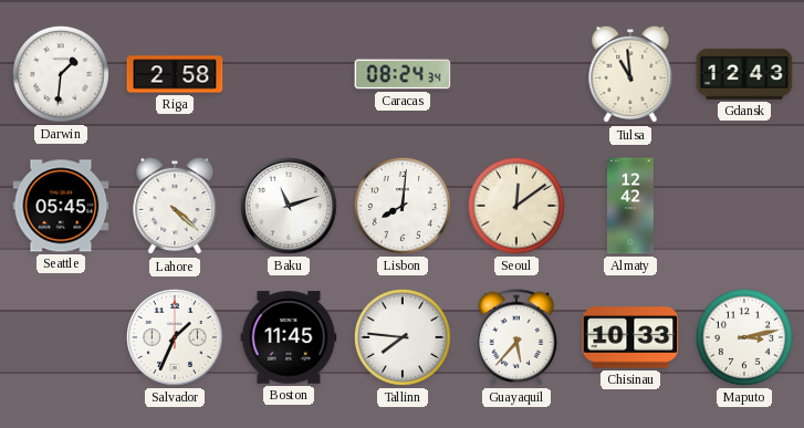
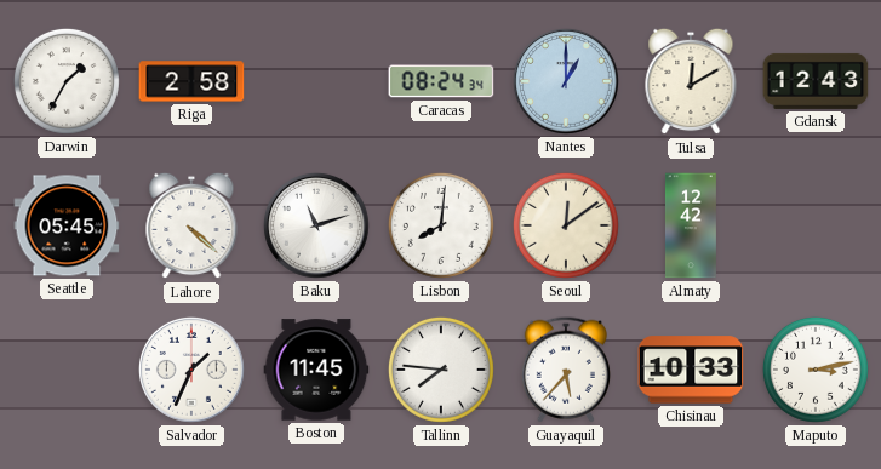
Darwin: 1:31 -> 1:35
Nantes: none -> 1:00
Tulsa: 10:59 -> 12:10
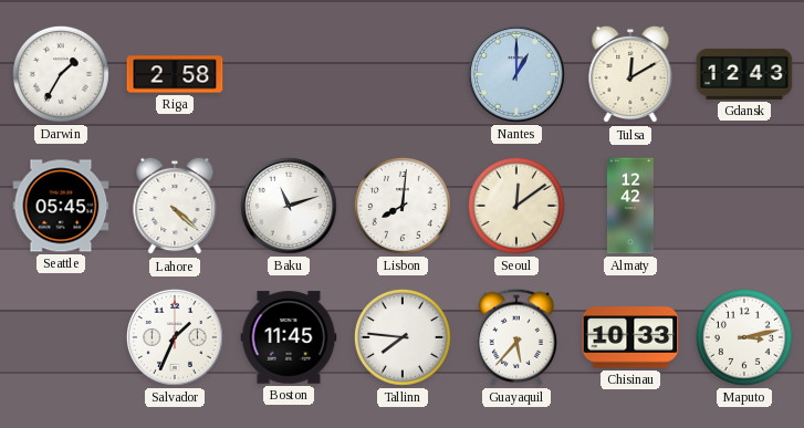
Caracas: 08:24 -> none
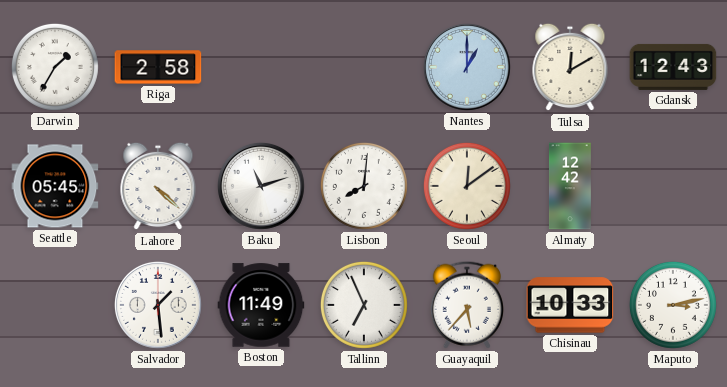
Salvador: 1:34 -> 1:29
Boston: 11:45 -> 11:49
Tallinn: 7:46 -> 6:56
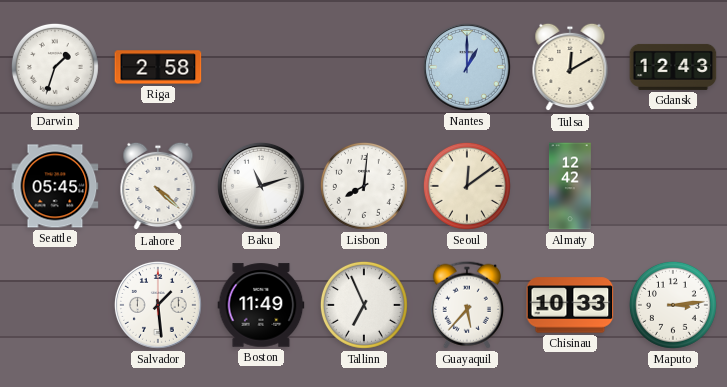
Darwin: 1:35 -> 1:33
Maputo: 3:13 -> 3:14
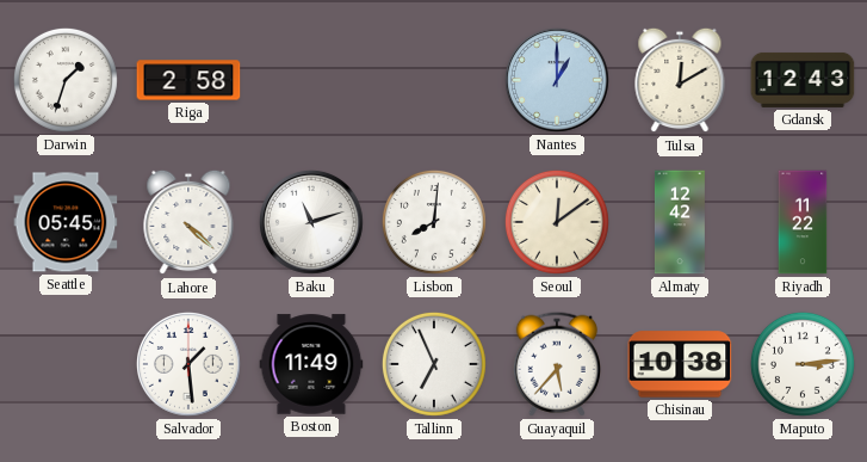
Riyadh: none -> 11:22
Chisinau: 10:33 -> 10:38
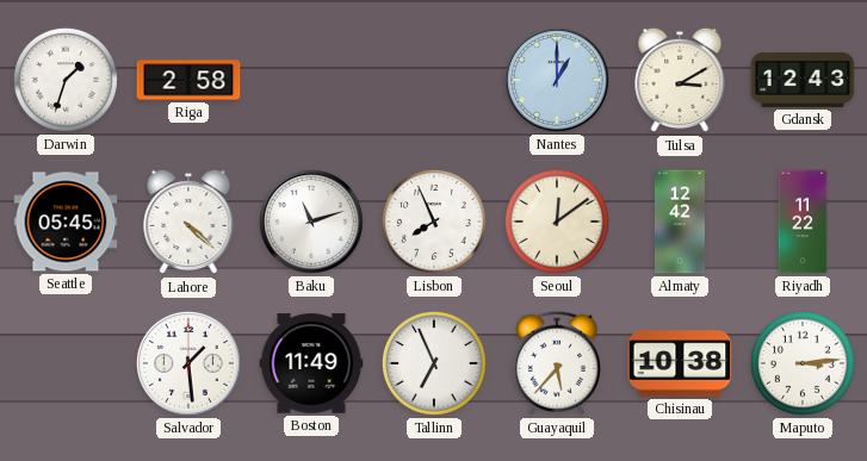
Tulsa: 12:10 -> 3:10
Lisbon: 8:01 -> 7:56
